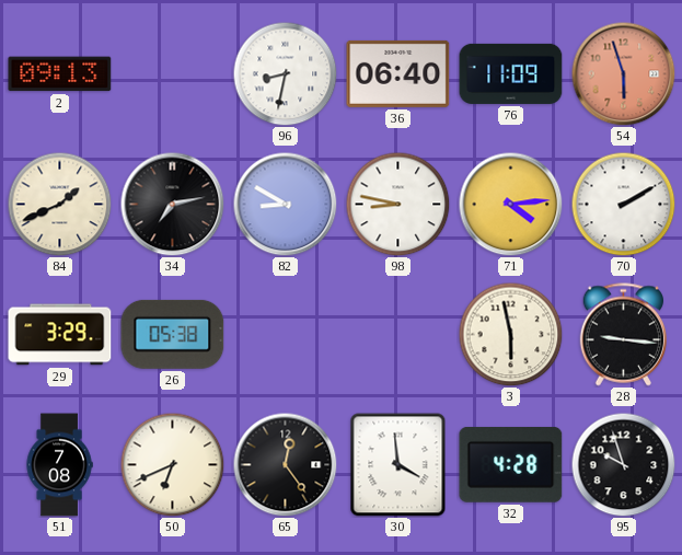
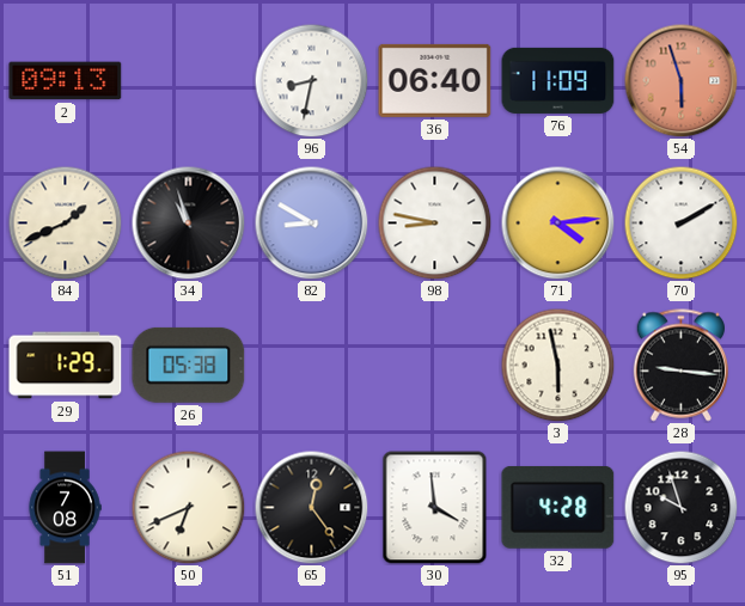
34: 7:13 -> 10:57
29: 3:29 -> 1:29
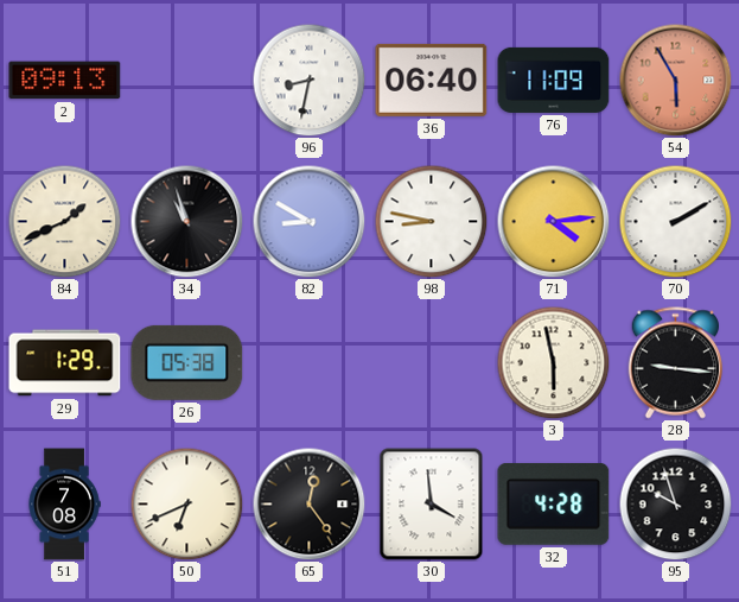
54: 5:57 -> 5:55
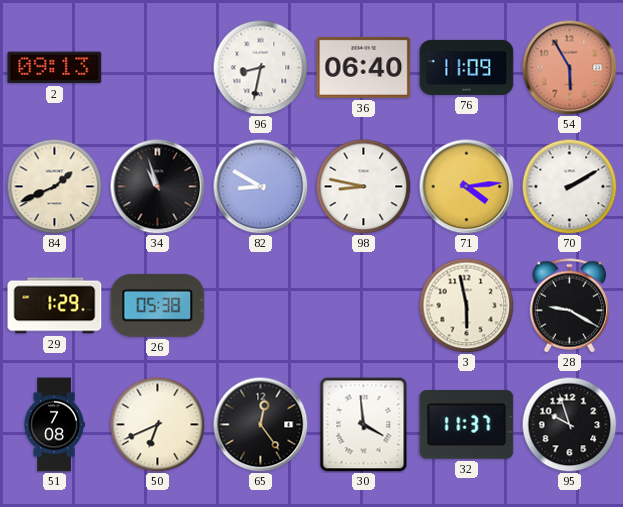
28: 9:16 -> 9:20
32: 4:28 -> 11:37
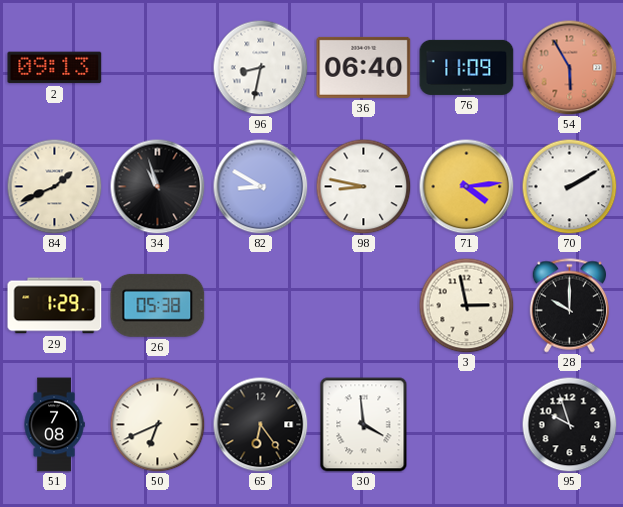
3: 5:58 -> 2:58
28: 9:20 -> 10:00
65: 12:24 -> 6:24
32: 11:37 -> none
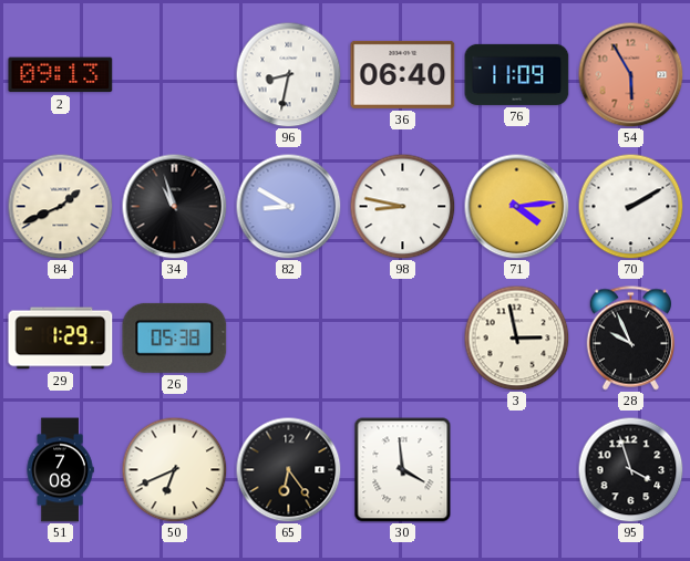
28: 10:00 -> 9:56
95: 9:57 -> 3:57
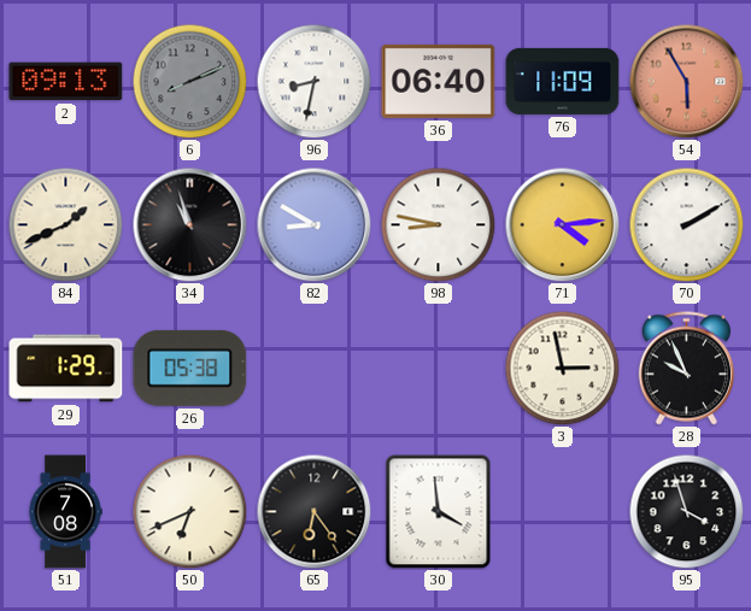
6: none -> 8:11
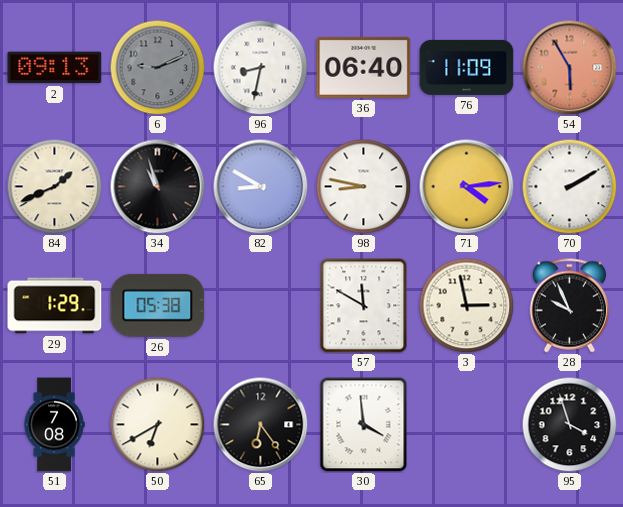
6: 8:11 -> 9:11
57: none -> 11:50
50: 6:41 -> 6:40
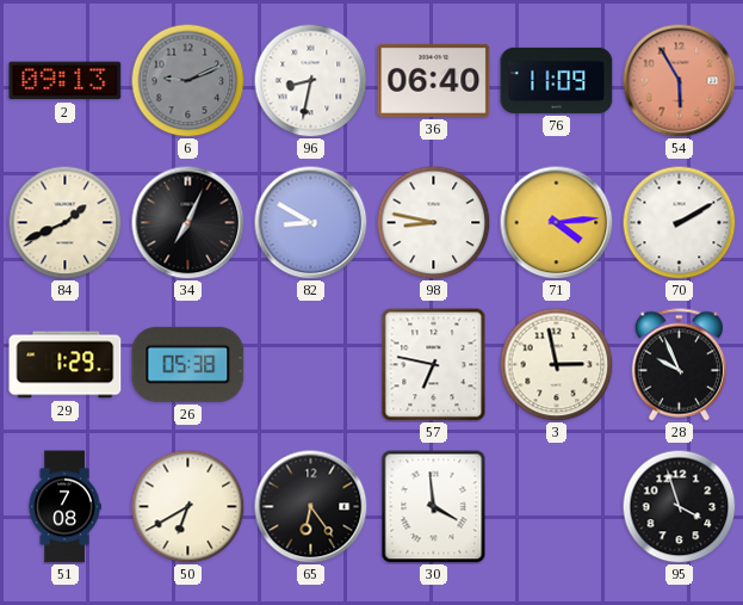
34: 10:57 -> 7:04
57: 11:50 -> 6:47
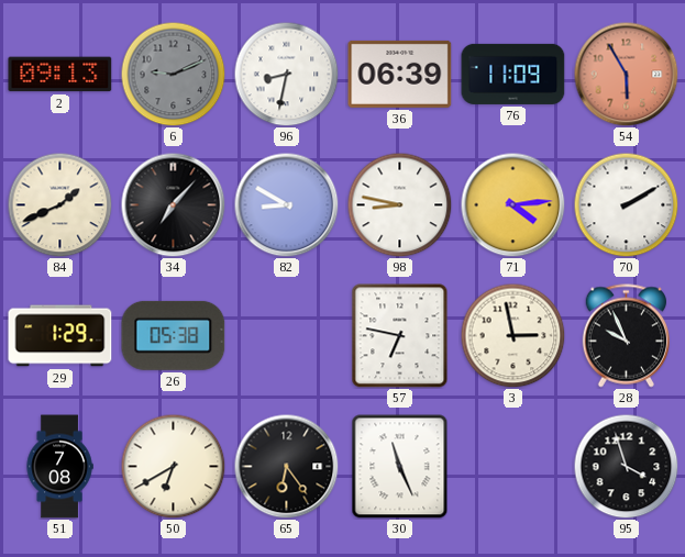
36: 06:40 -> 06:39
34: 7:04 -> 7:07
30: 3:59 -> 11:26
